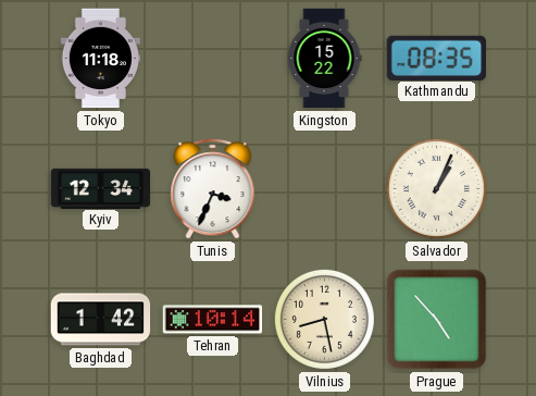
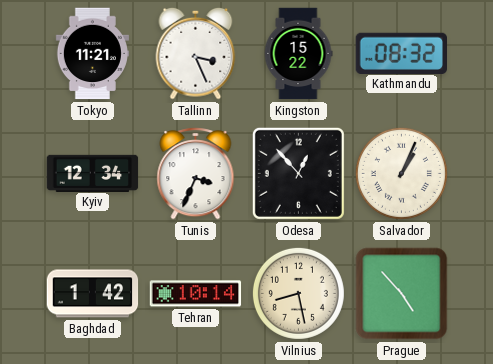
Tokyo: 11:18 -> 11:21
Tallinn: none -> 3:26
Kathmandu: 08:35 -> 08:32
Odesa: none -> 12:53
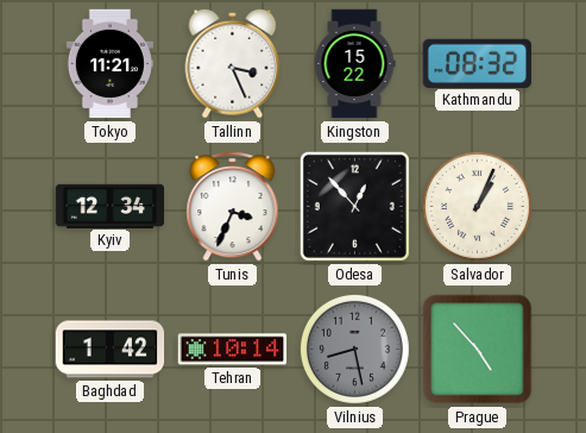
Vilnius dial: cream -> grey
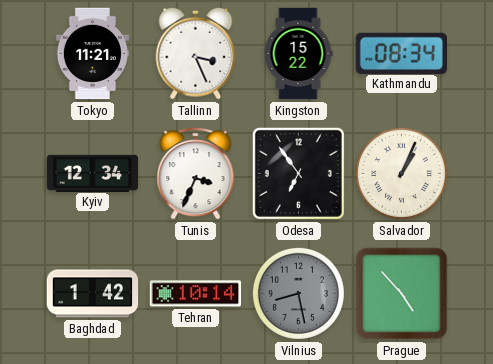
Kathmandu: 08:32 -> 08:34
Odesa: 12:53 -> 6:54
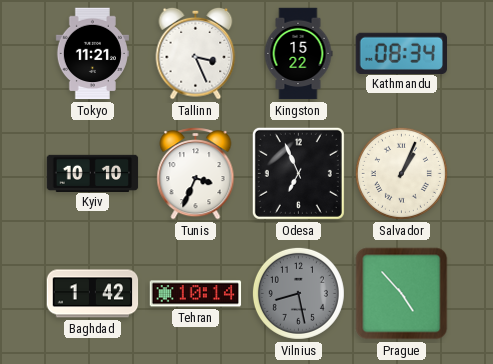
Kyiv: 12:34 -> 10:10
Odesa: 6:54 -> 6:56
